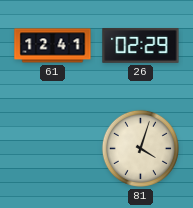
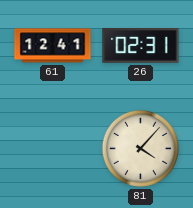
26: 02:29 -> 02:31
81: 4:03 -> 4:07
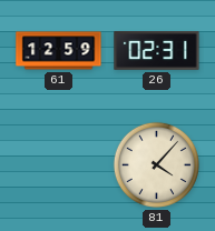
61: 12:41 -> 12:59
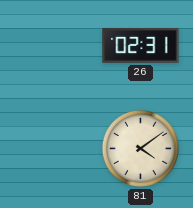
61: 12:59 -> none
81: 4:07 -> 4:09
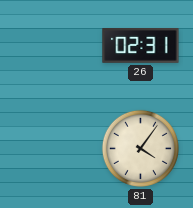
81: 4:09 -> 4:06
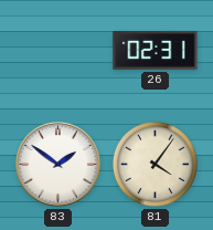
83: none -> 1:51
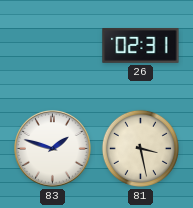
83: 1:51 -> 1:48
81: 4:06 -> 3:28
